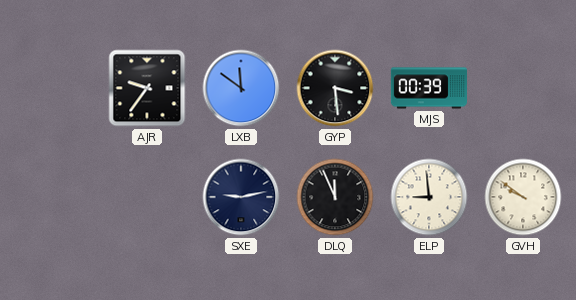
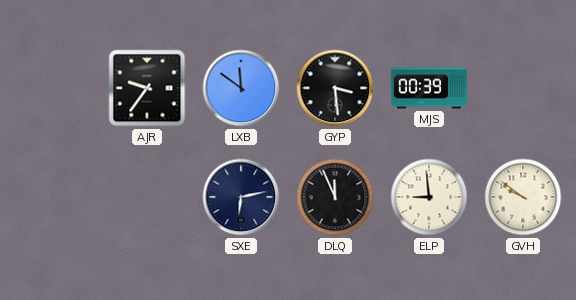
SXE: 9:13 -> 6:13
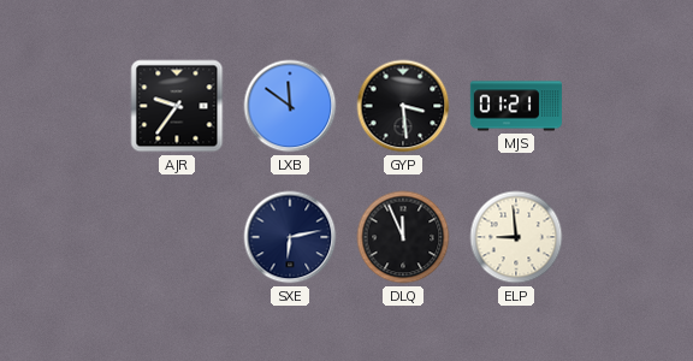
MJS: 00:39 -> 01:21
GVH: 9:51 -> none
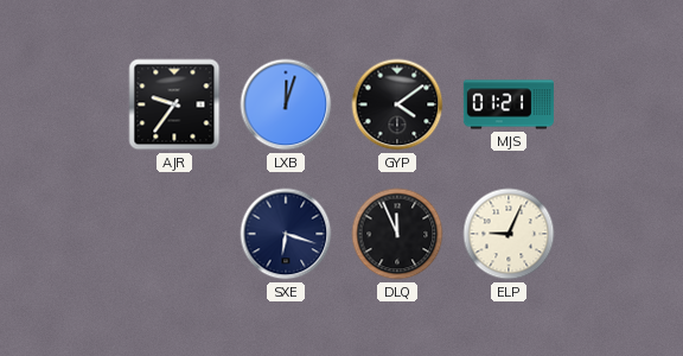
LXB: 11:51 -> 12:03
GYP: 3:29 -> 4:09
SXE: 6:13 -> 6:18
ELP: 8:59 -> 9:04
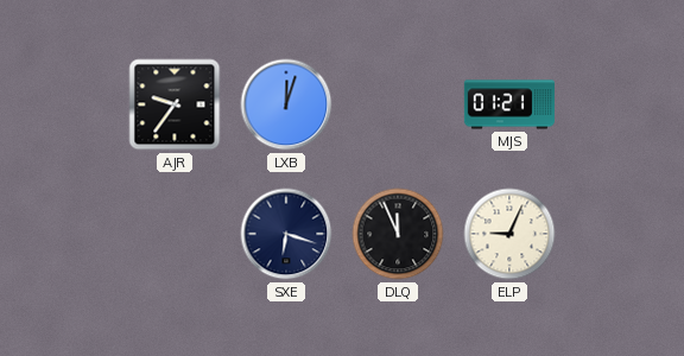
GYP: 4:09 -> none
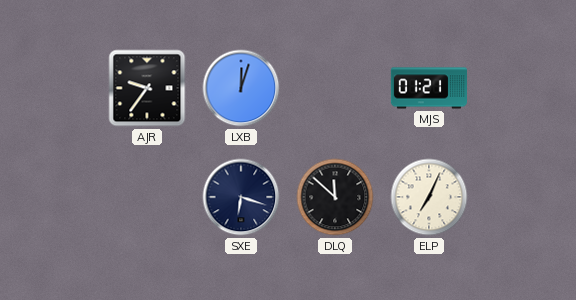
DLQ: 11:56 -> 11:52
ELP: 9:04 -> 7:04
